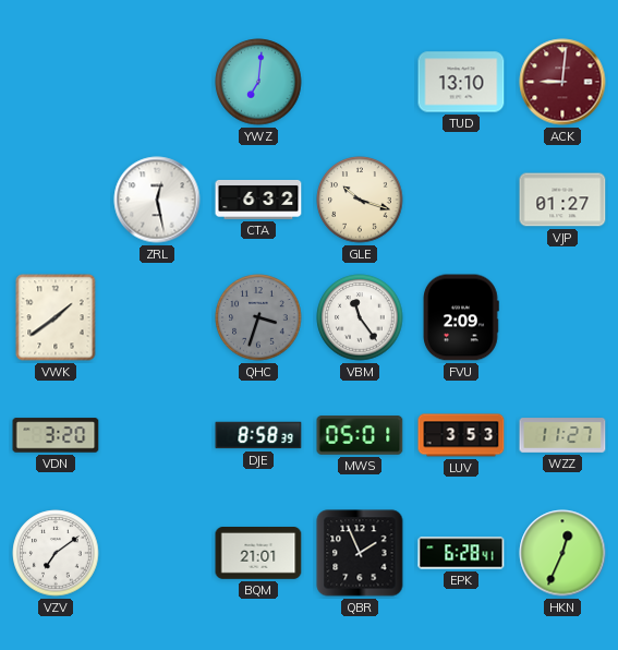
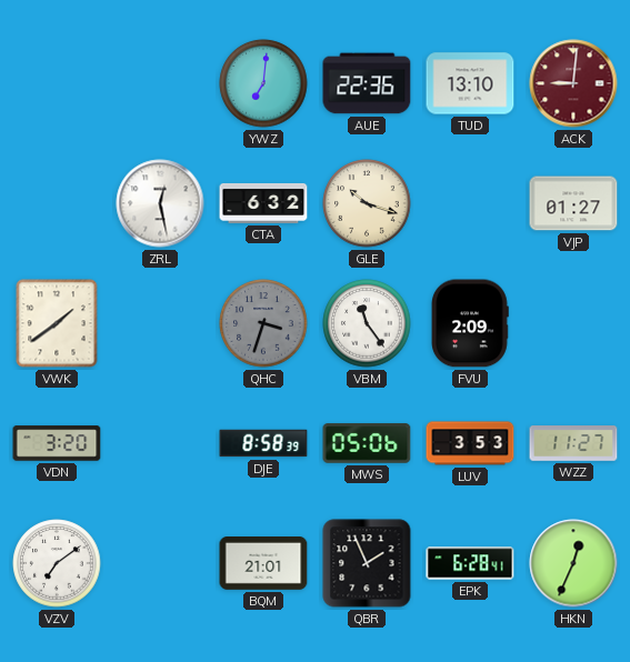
AUE: none -> 22:36
MWS: 05:01 -> 05:06
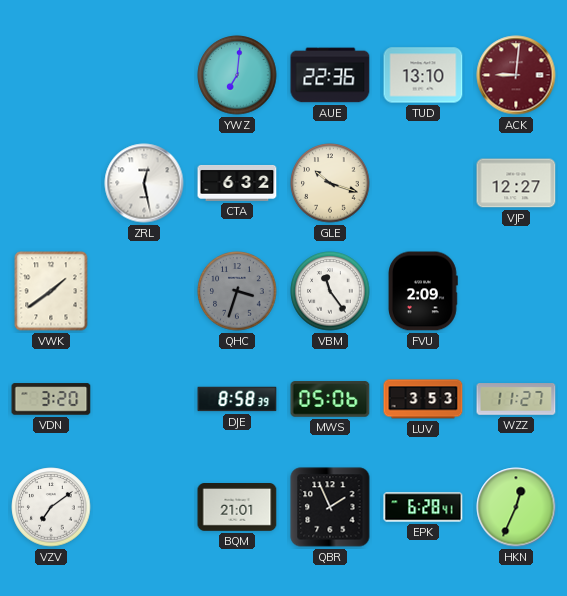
VJP: 01:27 -> 12:27
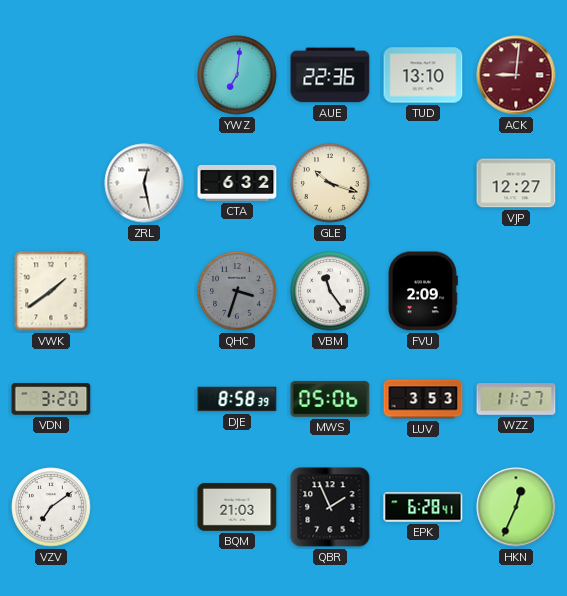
BQM: 21:01 -> 21:03
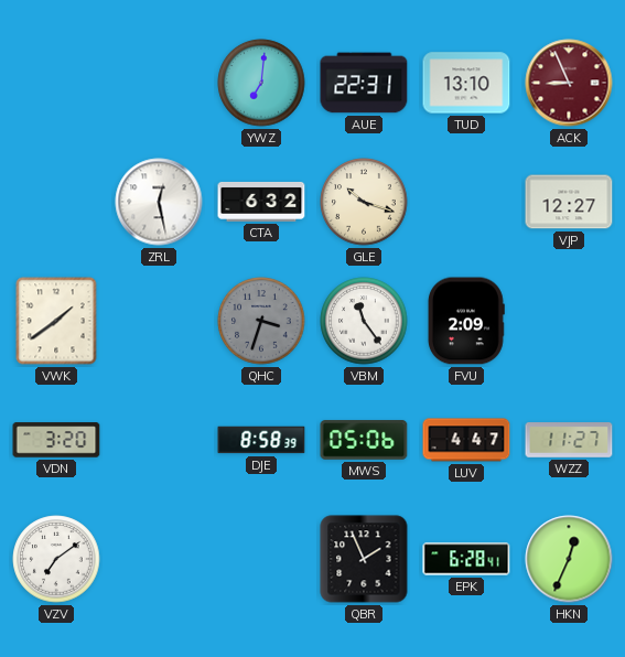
AUE: 22:36 -> 22:31
ACK: 9:01 -> 8:56
LUV: 3:53 -> 4:47
BQM: 21:03 -> none
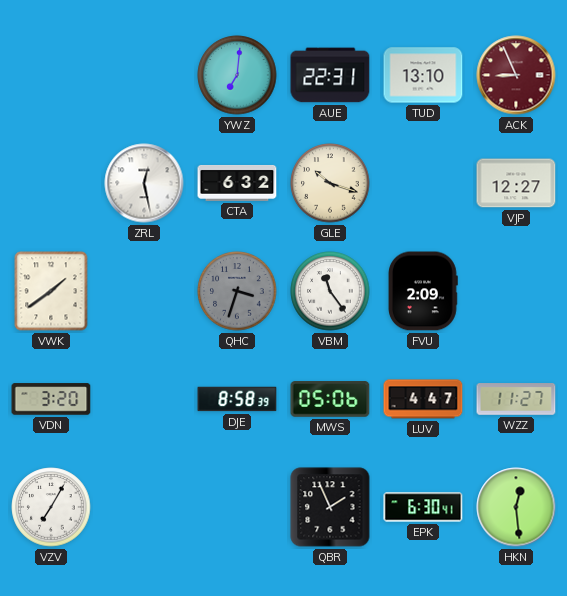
VZV: 7:09 -> 7:05
EPK: 6:28 -> 6:30
HKN: 12:34 -> 12:29
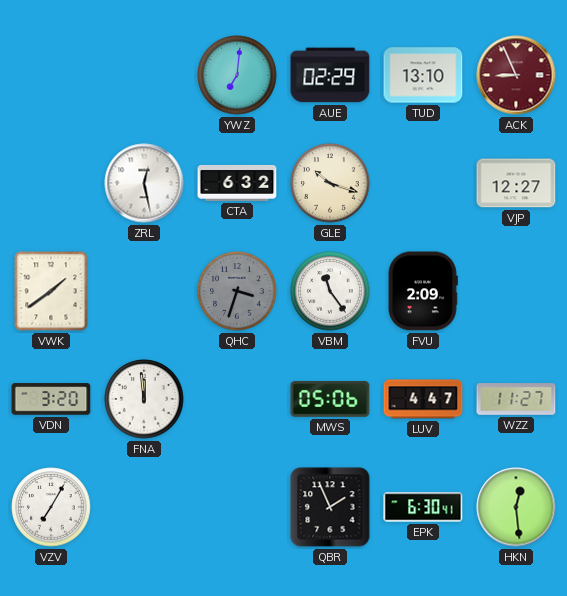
AUE: 22:31 -> 02:29
FNA: none -> 11:59
DJE: 8:58 -> none
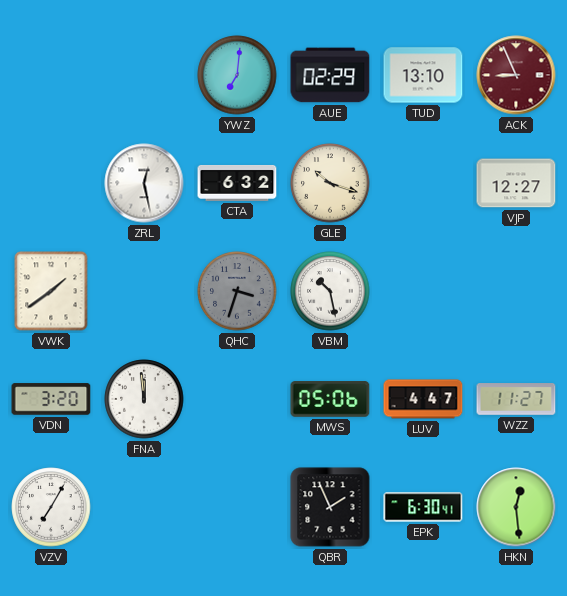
VBM: 11:24 -> 10:28
FVU: 2:09 -> none
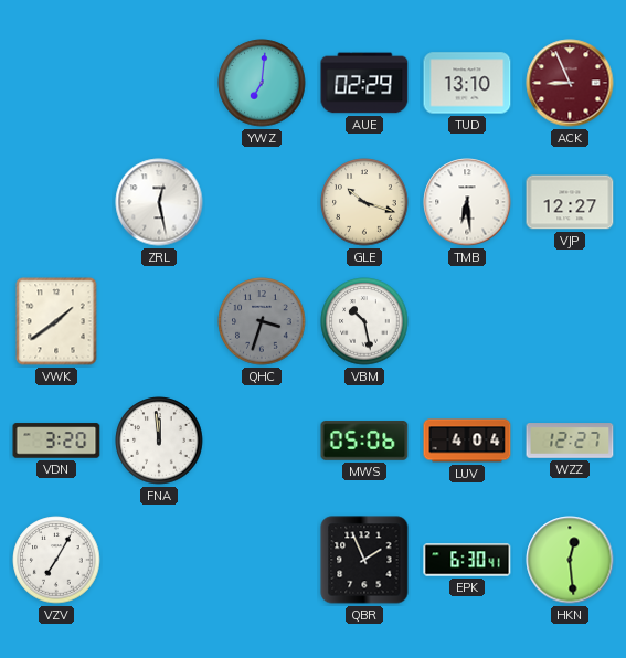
CTA: 6:32 -> none
TMB: none -> 6:29
LUV: 4:47 -> 4:04
WZZ: 11:27 -> 12:27
